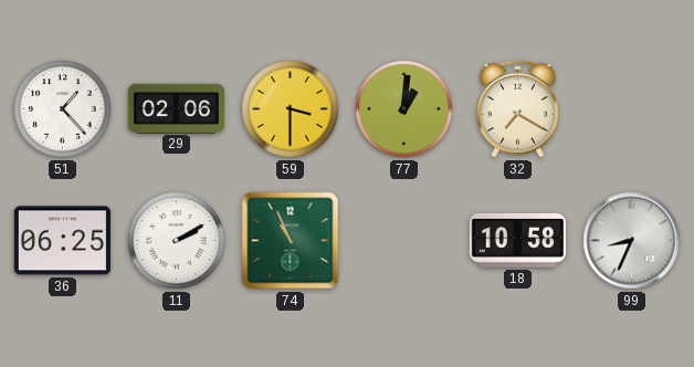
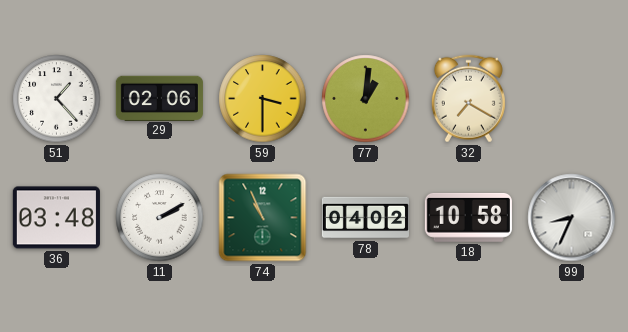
36: 06:25 -> 03:48
78: none -> 04:02
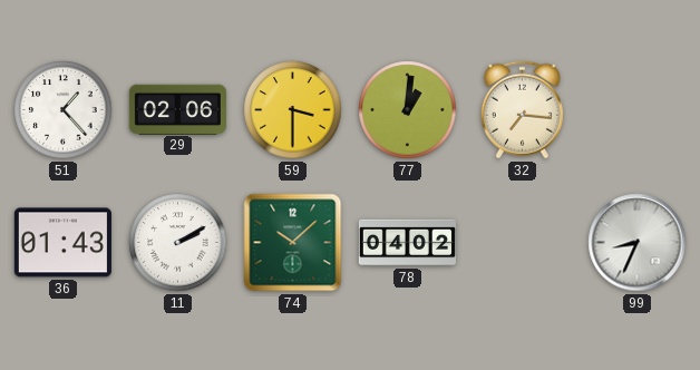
32: 7:20 -> 7:16
36: 03:48 -> 01:43
74: 10:56 -> 10:08
18: 10:58 -> none
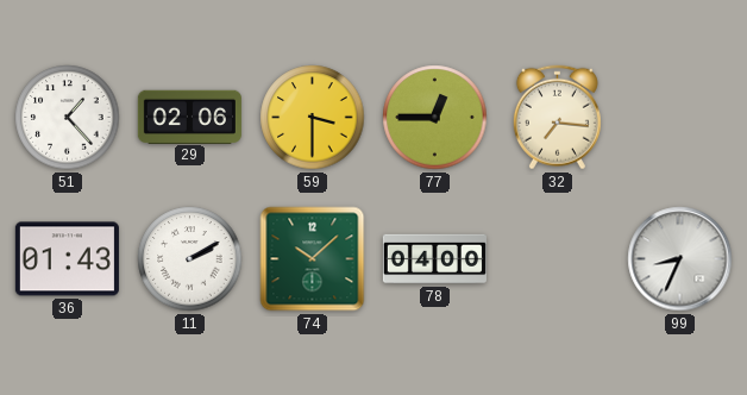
77: 1:01 -> 12:45
78: 04:02 -> 04:00
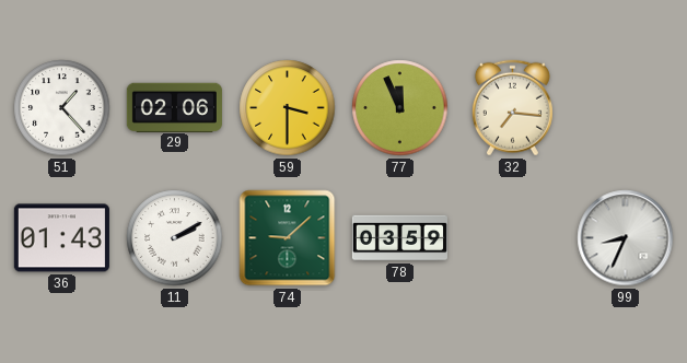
77: 12:45 -> 11:56
74: 10:08 -> 9:08
78: 04:00 -> 03:59
